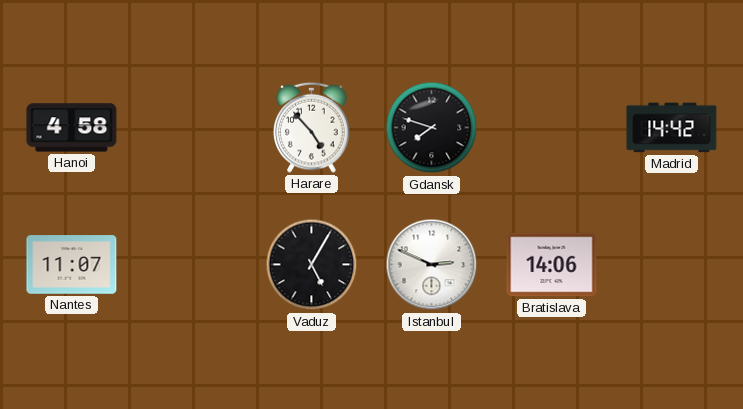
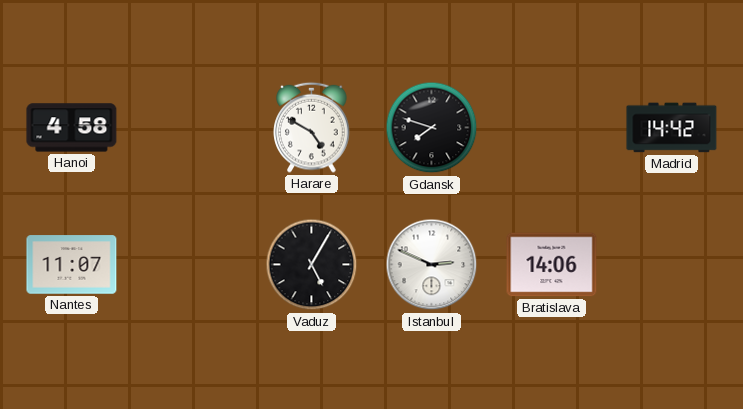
Harare: 4:53 -> 4:50
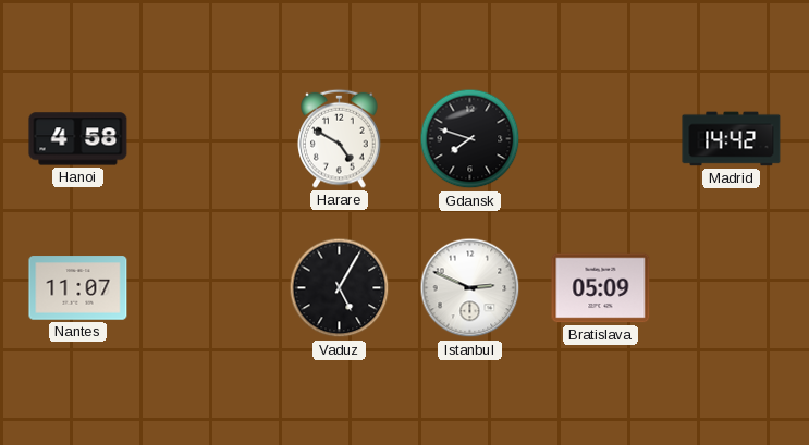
Bratislava: 14:06 -> 05:09
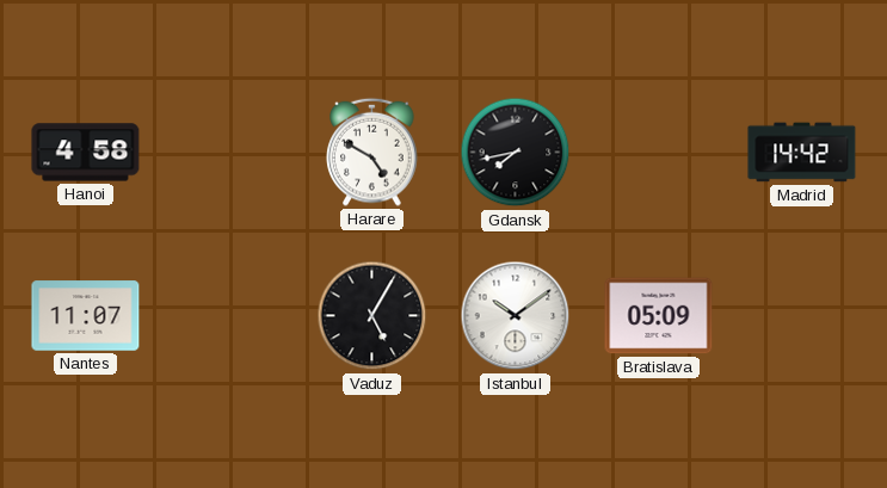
Gdansk: 7:48 -> 7:43
Istanbul: 2:49 -> 10:09
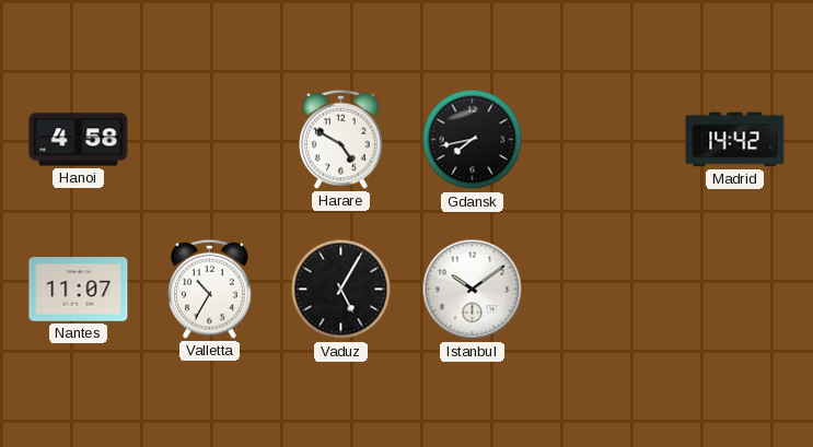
Valletta: none -> 10:35
Bratislava: 05:09 -> none
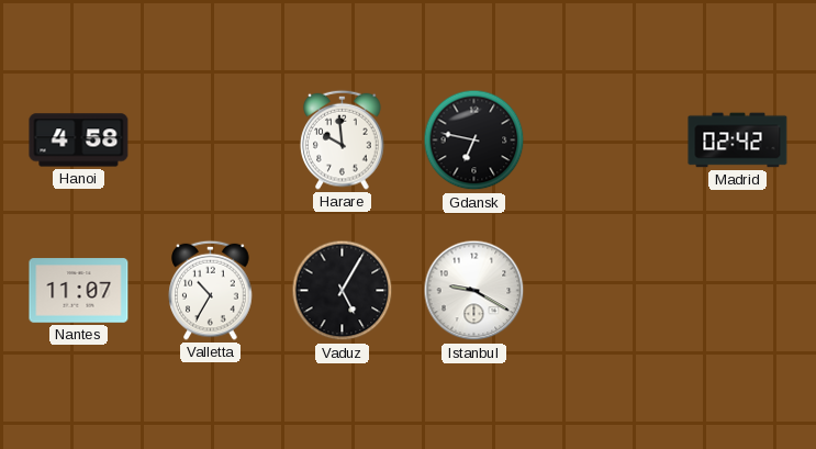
Harare: 4:50 -> 9:59
Gdansk: 7:43 -> 6:47
Madrid: 14:42 -> 02:42
Istanbul: 10:09 -> 9:20
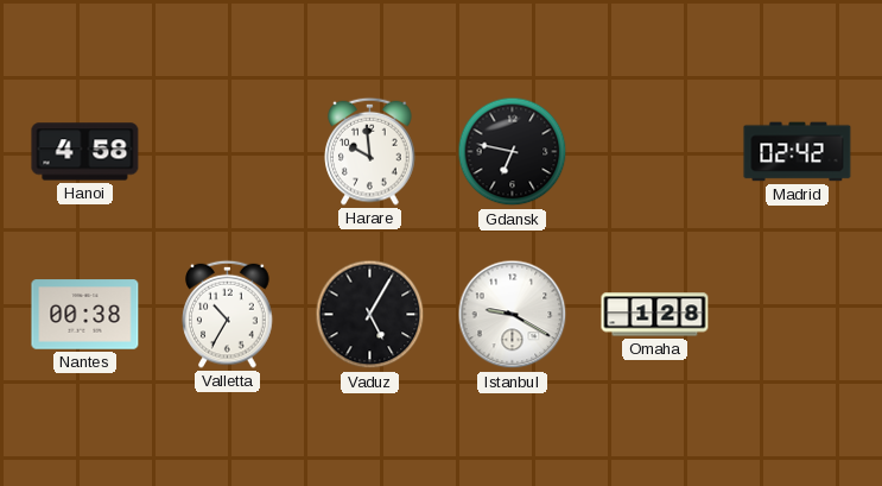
Nantes: 11:07 -> 00:38
Omaha: none -> 1:28
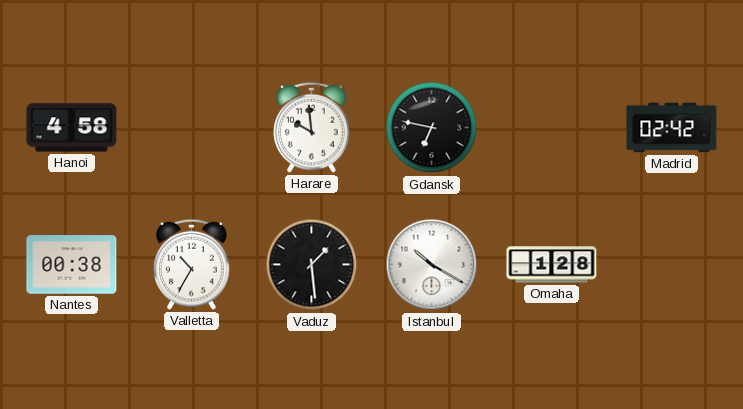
Vaduz: 5:05 -> 1:29
Istanbul: 9:20 -> 10:20
